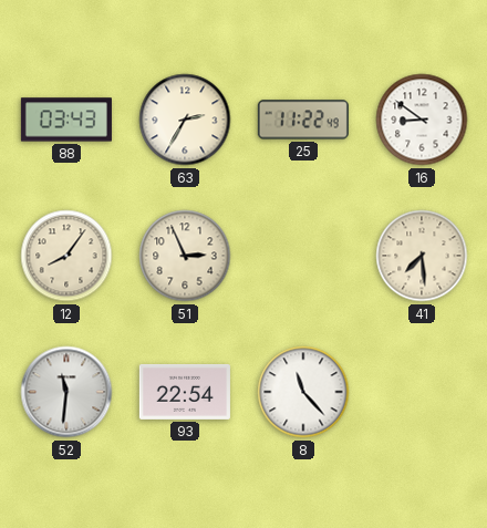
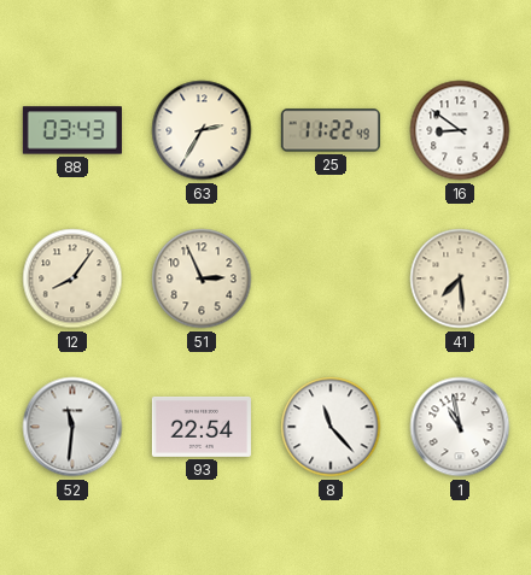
1: none -> 10:58
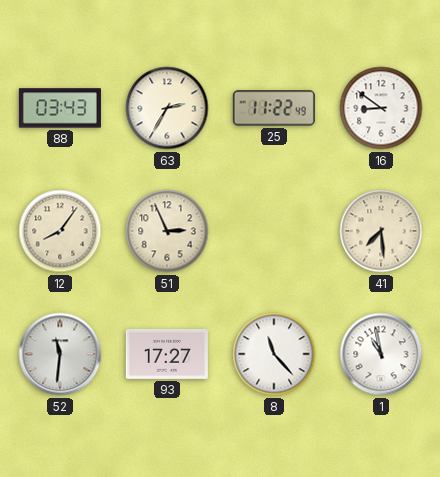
93: 22:54 -> 17:27
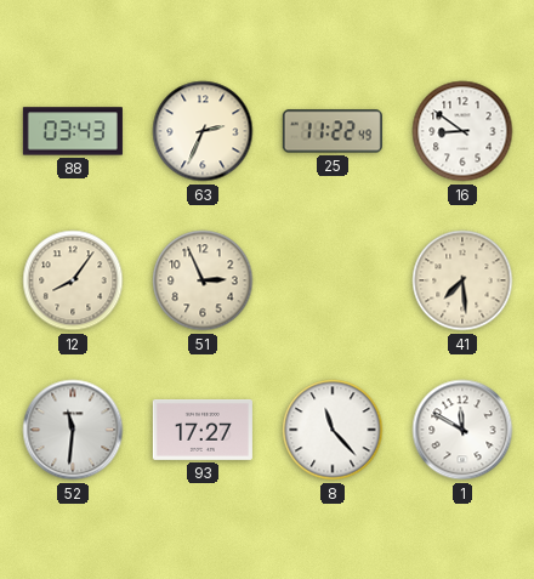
63: 2:35 -> 2:34
1: 10:58 -> 11:50
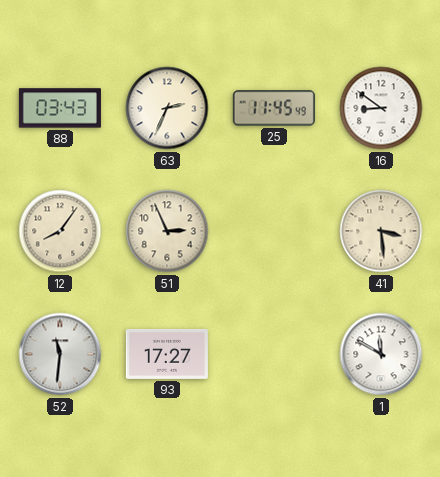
25: 11:22 -> 11:45
41: 7:29 -> 3:29
8: 11:23 -> none
